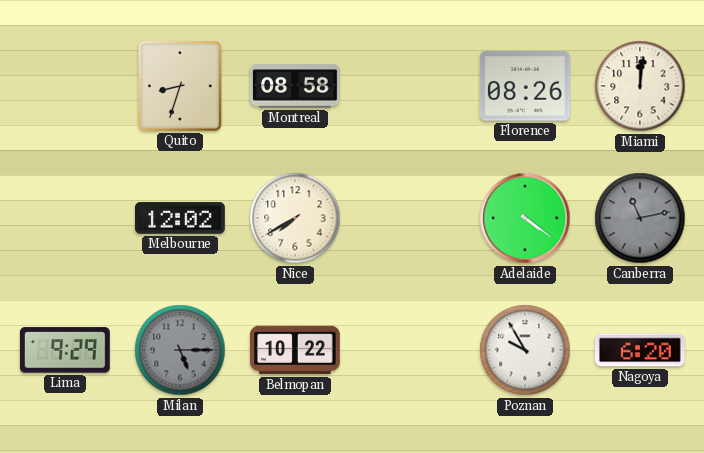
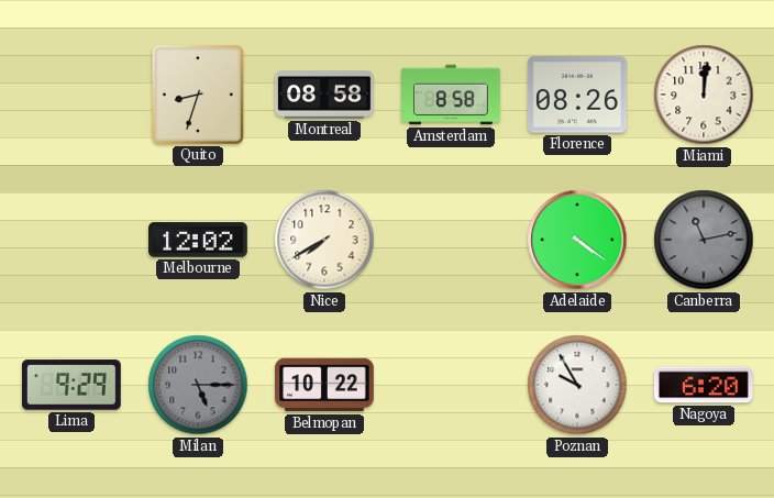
Amsterdam: none -> 8:58
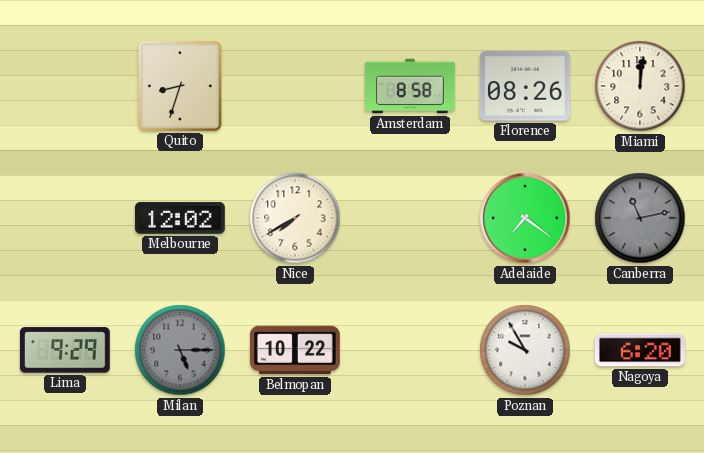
Montreal: 08:58 -> none
Adelaide: 4:21 -> 7:21
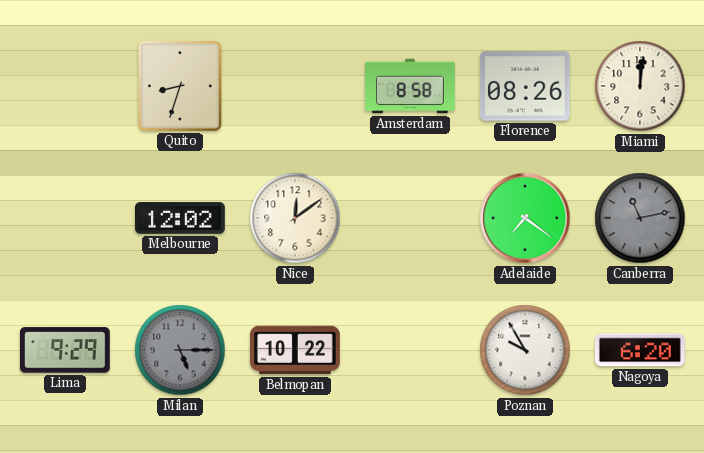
Nice: 7:40 -> 12:09
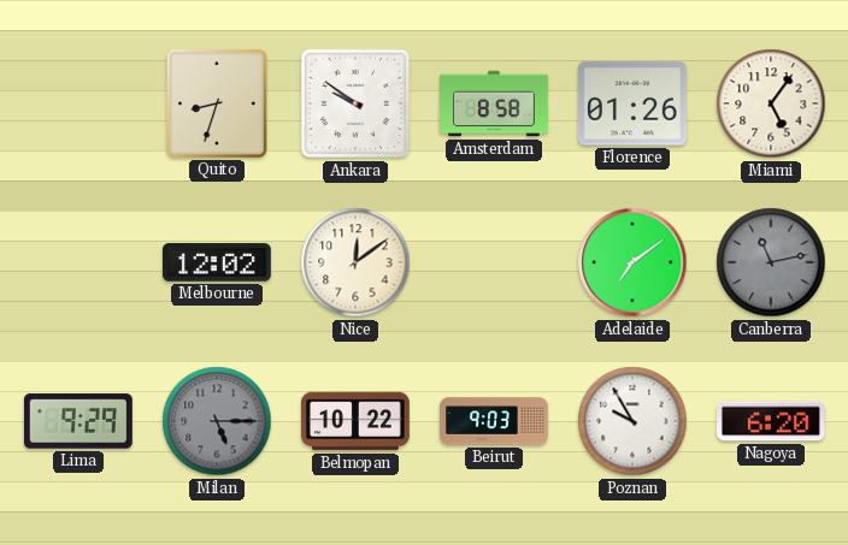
Ankara: none -> 9:51
Florence: 08:26 -> 01:26
Miami: 12:01 -> 5:06
Adelaide: 7:21 -> 7:09
Beirut: none -> 9:03
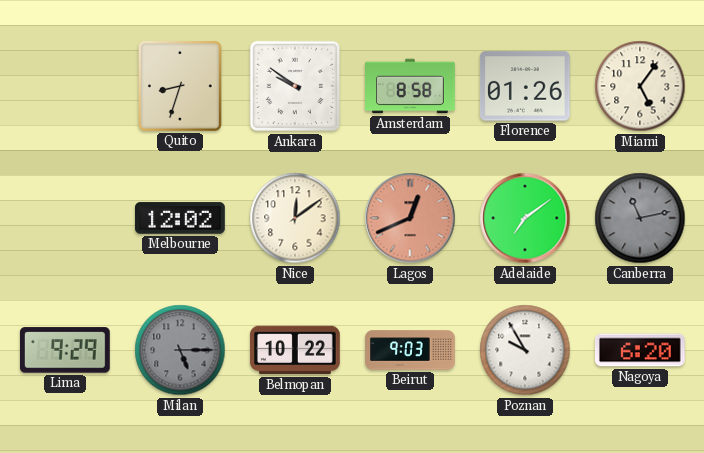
Lagos: none -> 12:41
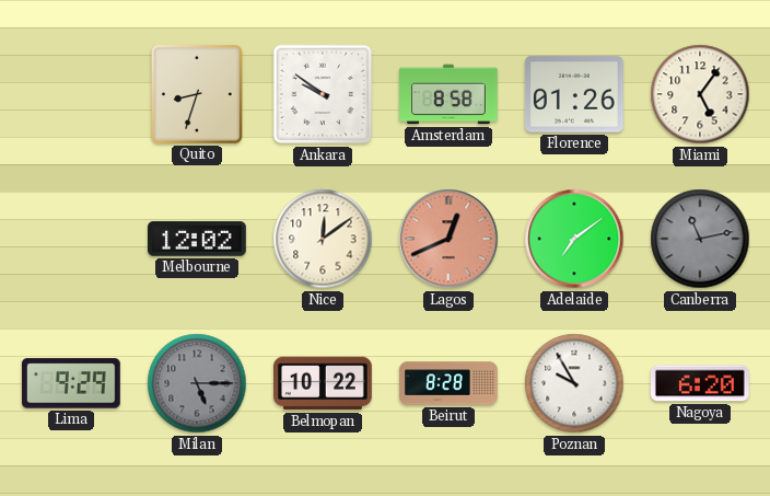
Beirut: 9:03 -> 8:28
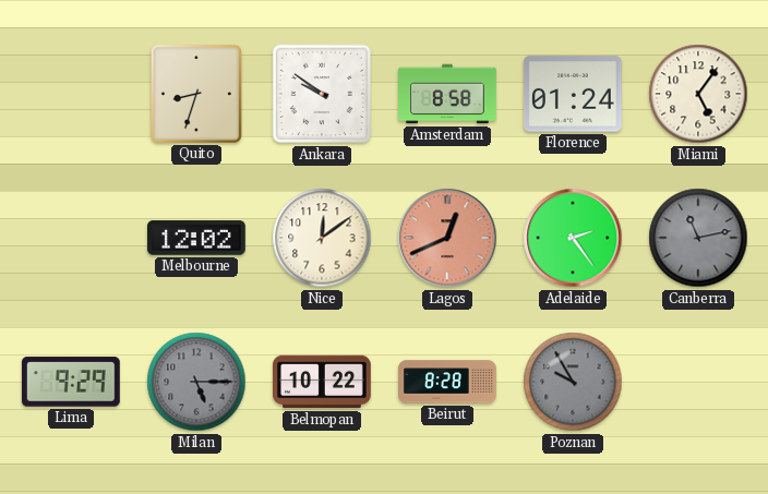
Florence: 01:26 -> 01:24
Adelaide: 7:09 -> 2:24
Poznan dial: white -> grey
Nagoya: 6:20 -> none
